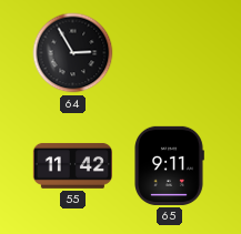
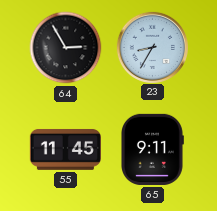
23: none -> 8:35
55: 11:42 -> 11:45
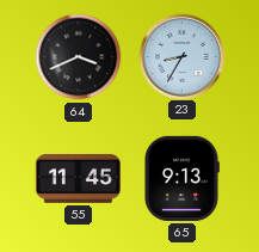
64: 2:55 -> 3:41
65: 9:11 -> 9:13
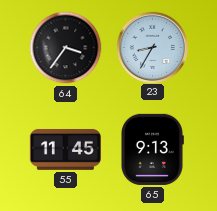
64: 3:41 -> 3:36
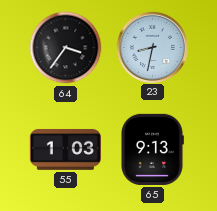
23: 8:35 -> 8:32
55: 11:45 -> 1:03
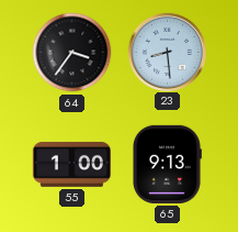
23: 8:32 -> 8:29
55: 1:03 -> 1:00
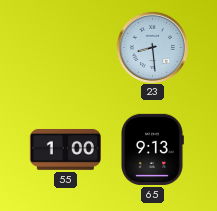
64: 3:36 -> none
